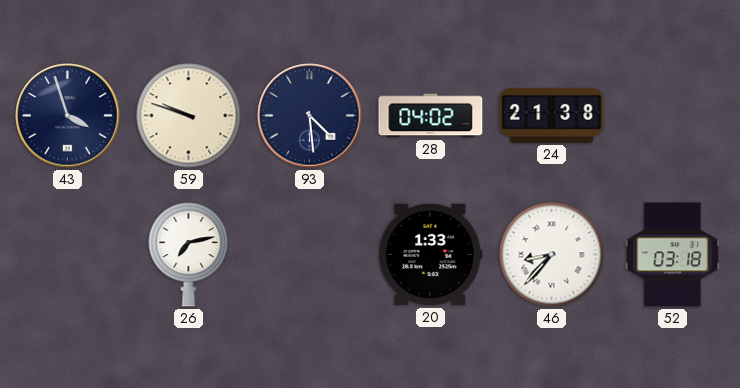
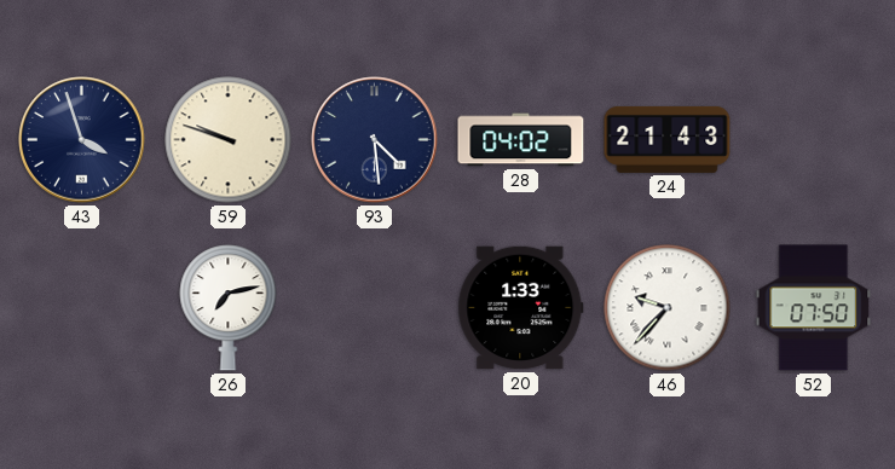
24: 21:38 -> 21:43
46: 8:37 -> 9:37
52: 03:18 -> 07:50
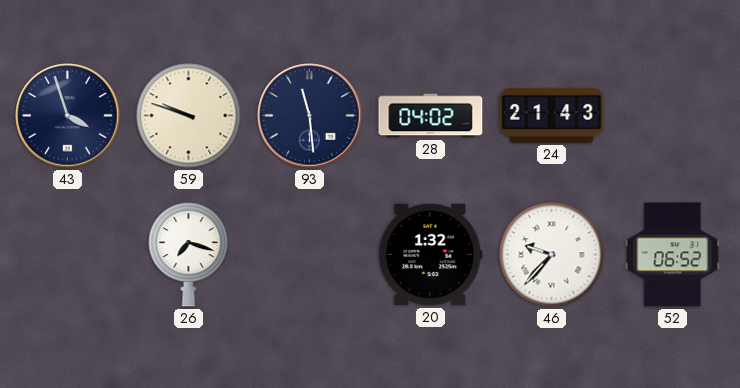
93: 4:29 -> 11:29
26: 7:13 -> 7:18
20: 1:33 -> 1:32
52: 07:50 -> 06:52
